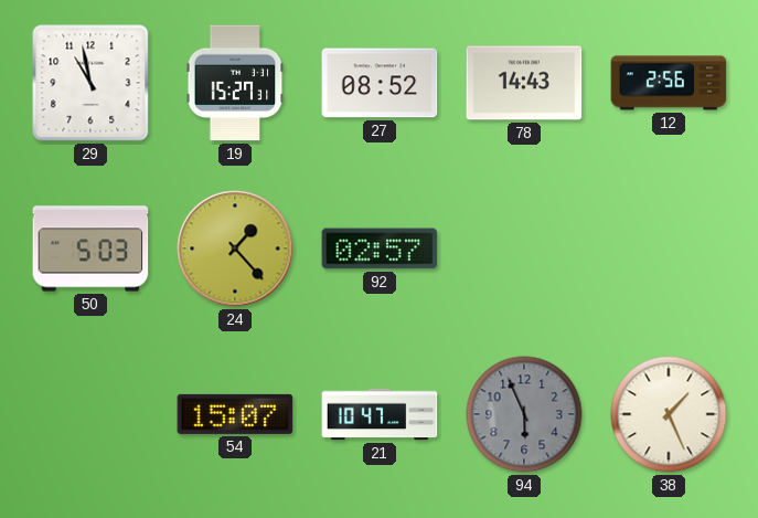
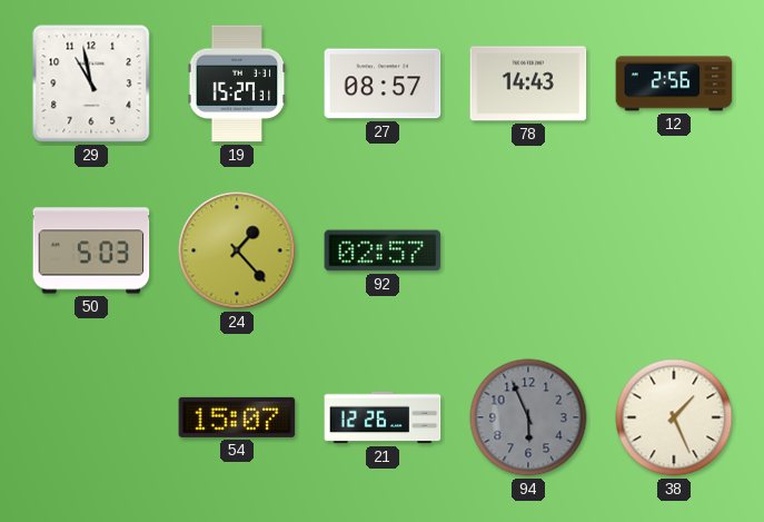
27: 08:52 -> 08:57
21: 10:47 -> 12:26
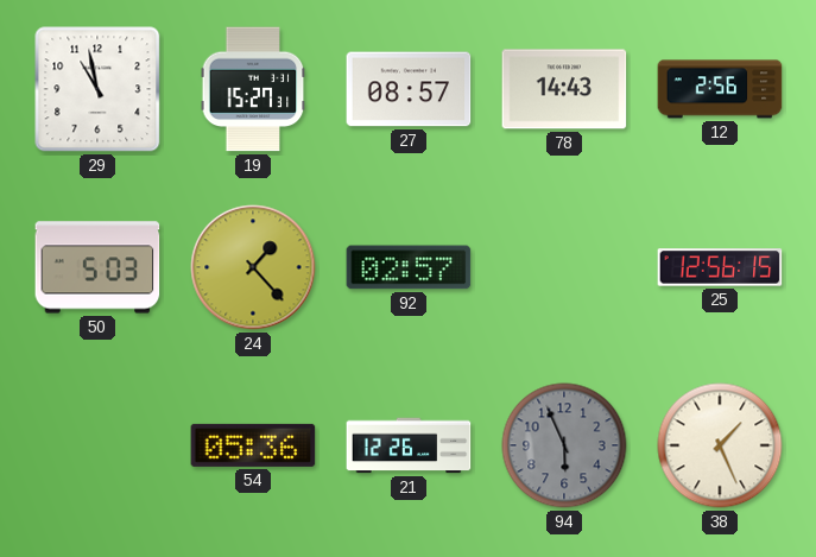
25: none -> 12:56
54: 15:07 -> 05:36
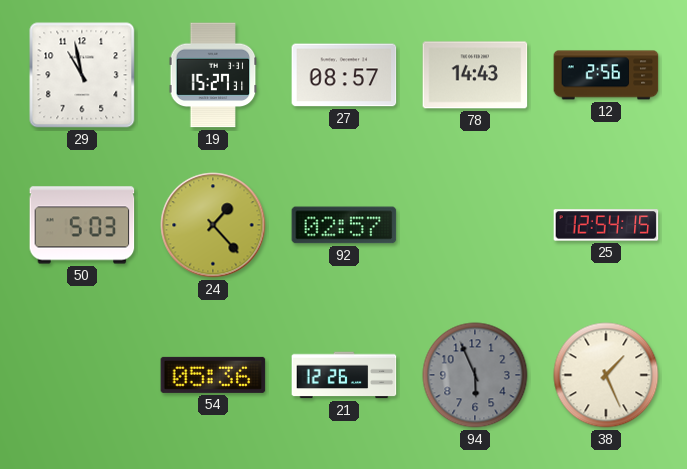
25: 12:56 -> 12:54
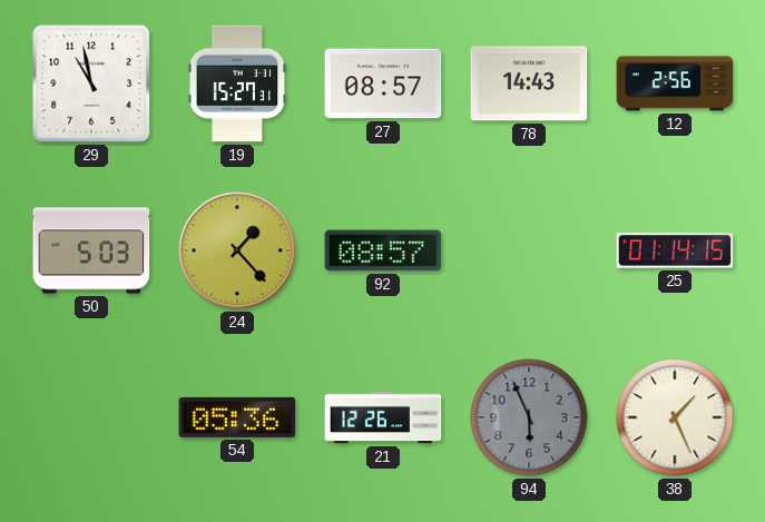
92: 02:57 -> 08:57
25: 12:54 -> 01:14
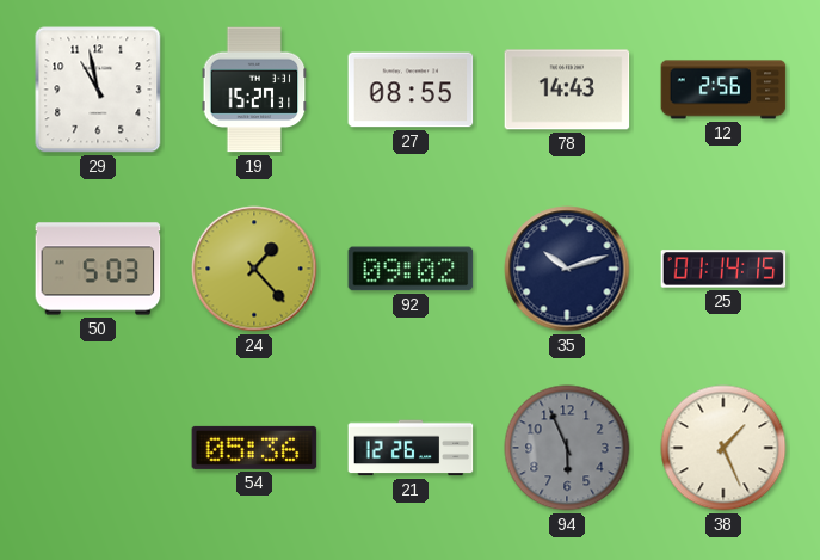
27: 08:57 -> 08:55
92: 08:57 -> 09:02
35: none -> 10:12
